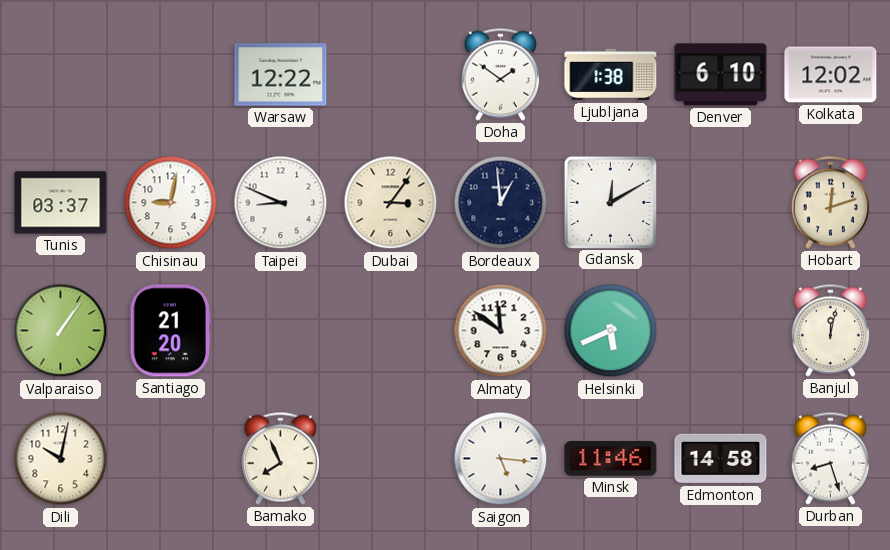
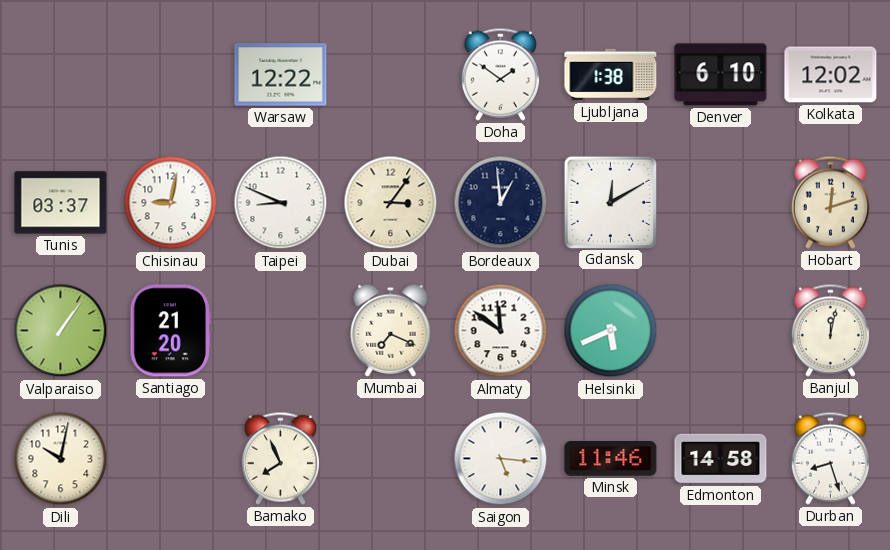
Mumbai: none -> 7:19
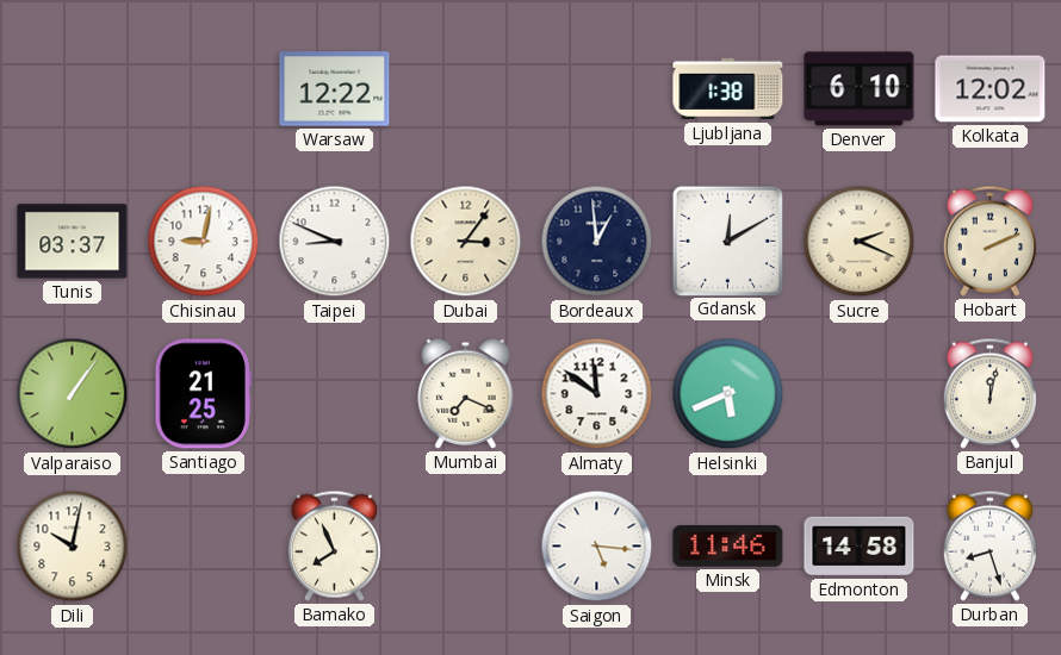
Doha: 1:51 -> none
Sucre: none -> 2:19
Hobart: 12:12 -> 2:11
Santiago: 21:20 -> 21:25
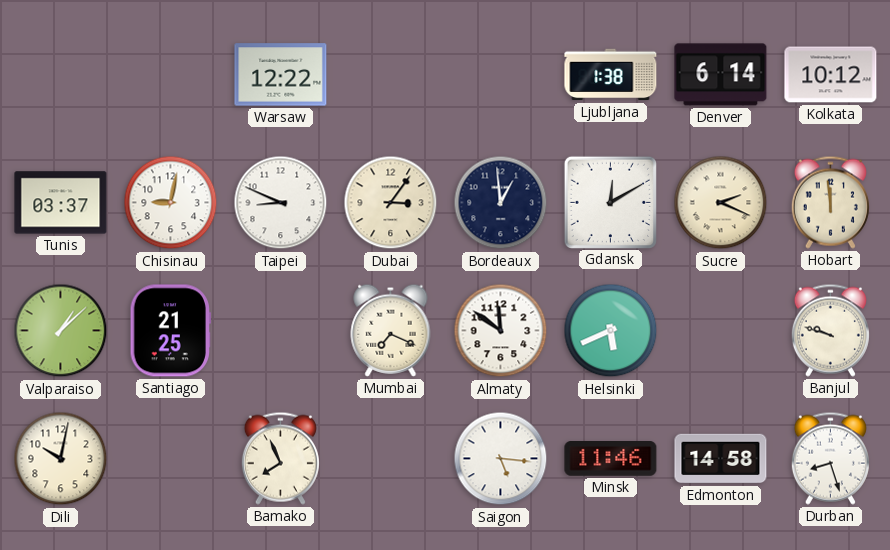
Denver: 6:10 -> 6:14
Kolkata: 12:02 -> 10:12
Hobart: 2:11 -> 11:59
Valparaiso: 1:06 -> 1:08
Banjul: 12:02 -> 9:48
